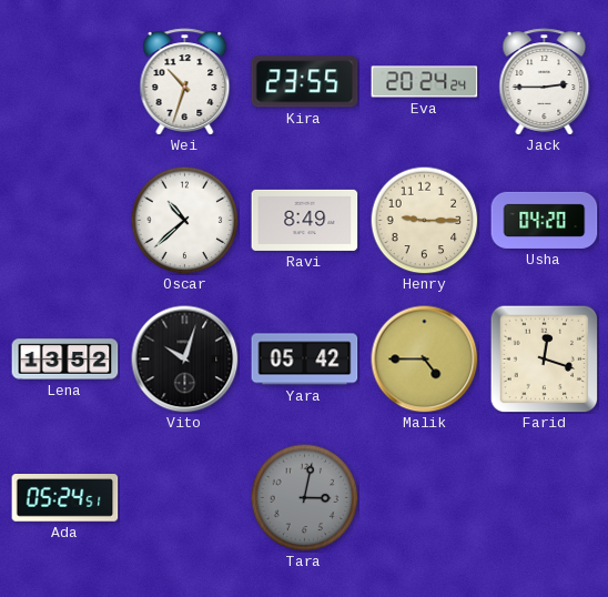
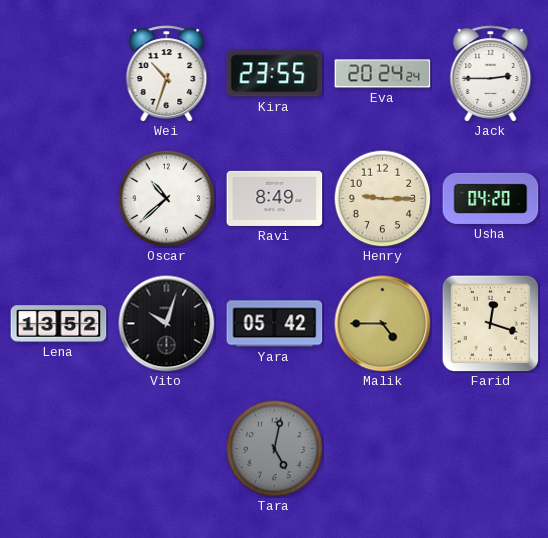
Ada: 05:24 -> none
Tara: 3:02 -> 5:02
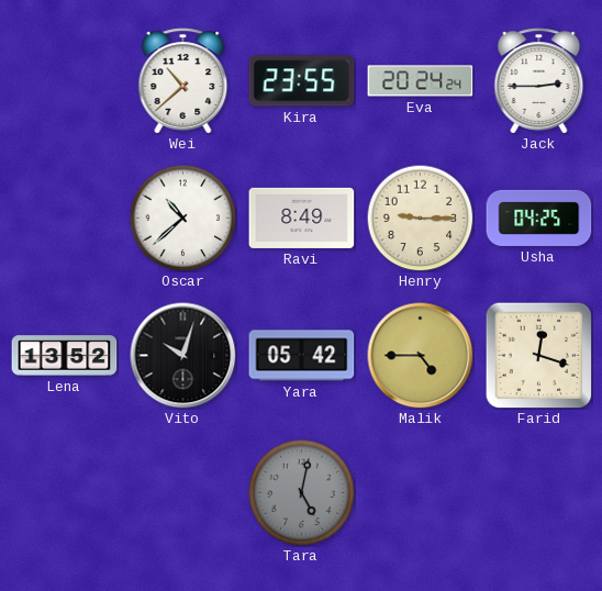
Wei: 10:33 -> 10:38
Usha: 04:20 -> 04:25
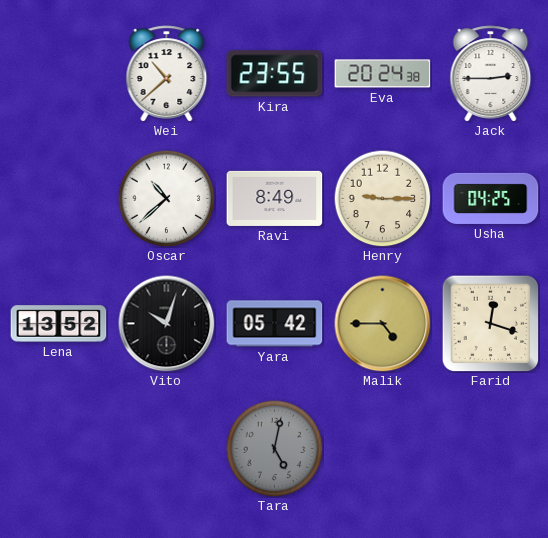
Eva: 20:24:24 -> 20:24:38
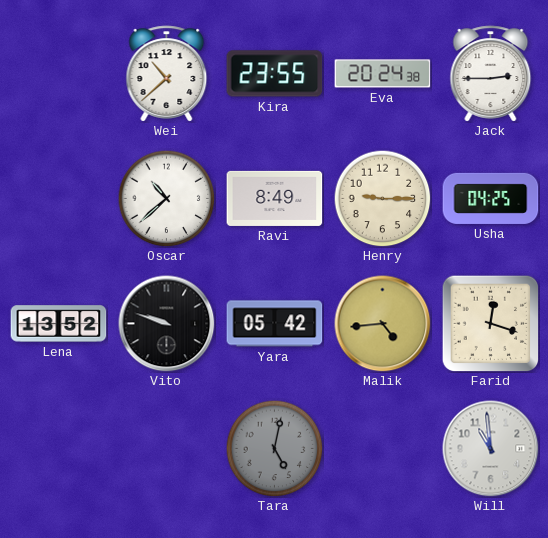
Vito: 10:03 -> 9:48
Malik: 4:45 -> 4:44
Will: none -> 10:59
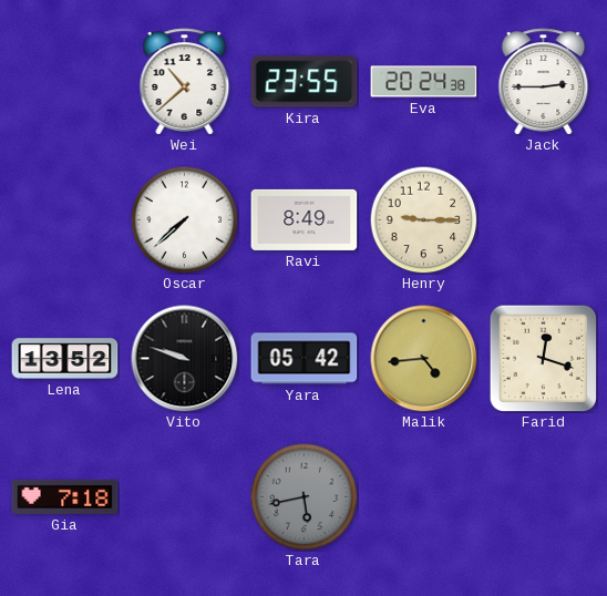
Oscar: 10:38 -> 7:38
Usha: 04:25 -> none
Gia: none -> 7:18
Tara: 5:02 -> 5:43
Will: 10:59 -> none
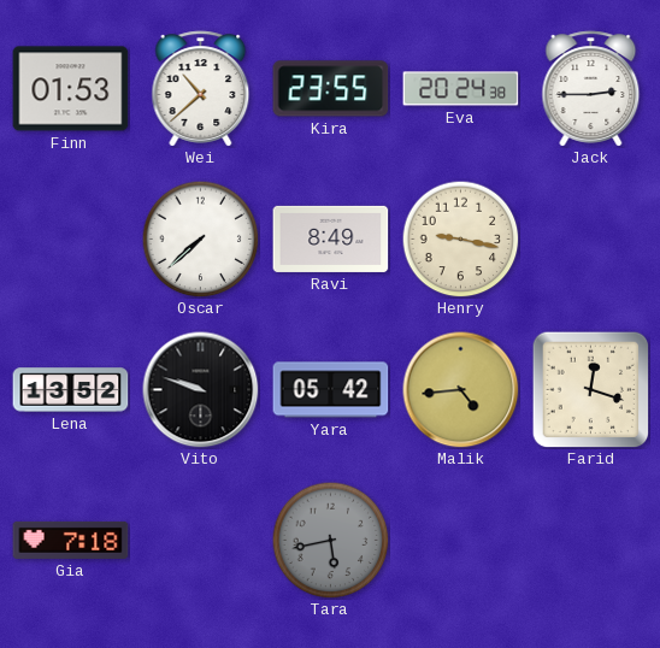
Finn: none -> 01:53
Henry: 9:15 -> 9:17
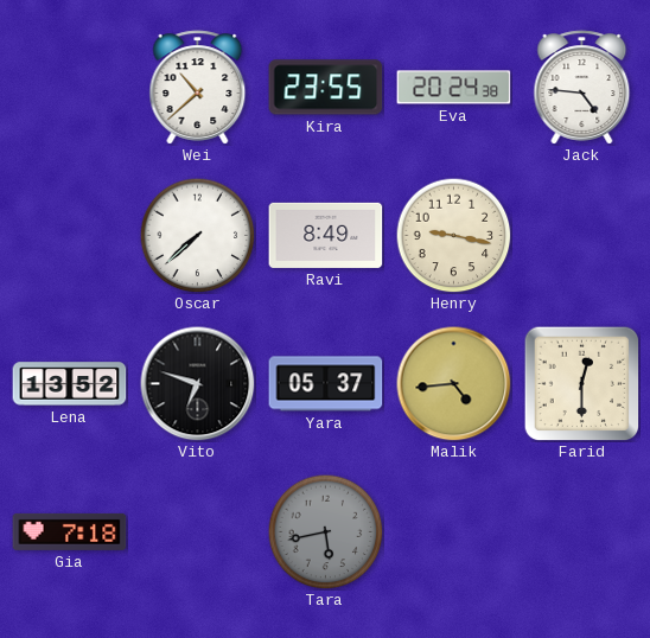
Finn: 01:53 -> none
Jack: 2:45 -> 4:46
Vito: 9:48 -> 6:48
Yara: 05:42 -> 05:37
Farid: 12:18 -> 12:30
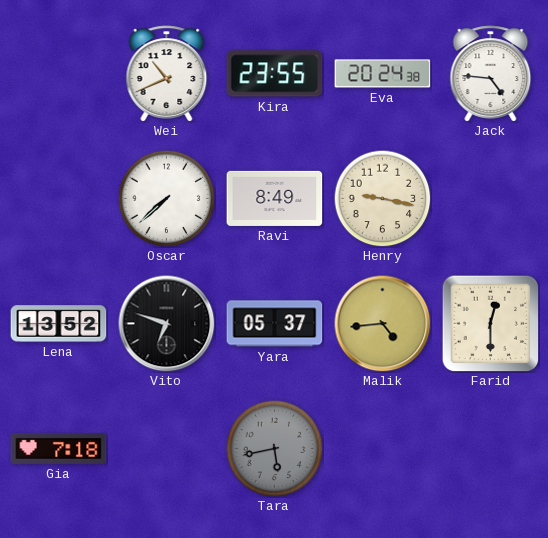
Wei: 10:38 -> 10:41
